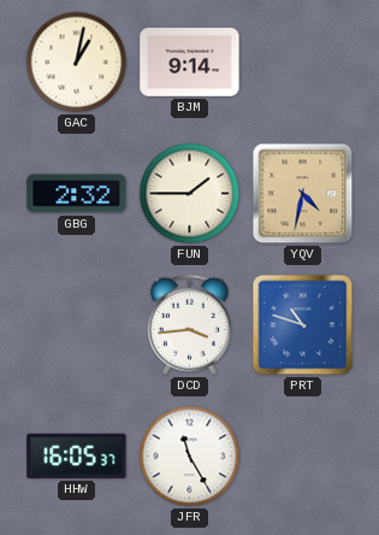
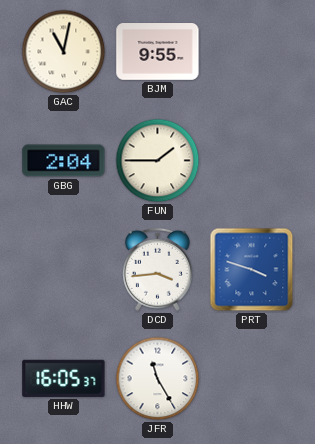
GAC: 1:02 -> 11:02
BJM: 9:14 -> 9:55
GBG: 2:32 -> 2:04
YQV: 4:32 -> none
PRT: 10:48 -> 3:48
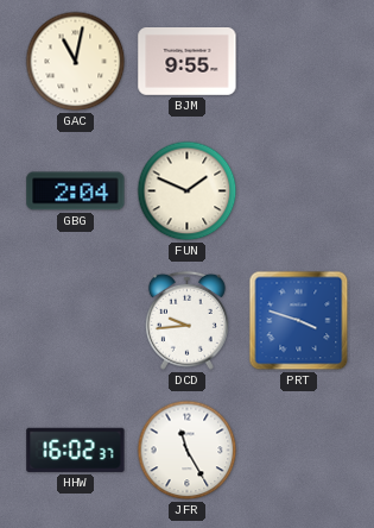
FUN: 1:45 -> 1:49
DCD: 3:44 -> 9:44
HHW: 16:05 -> 16:02
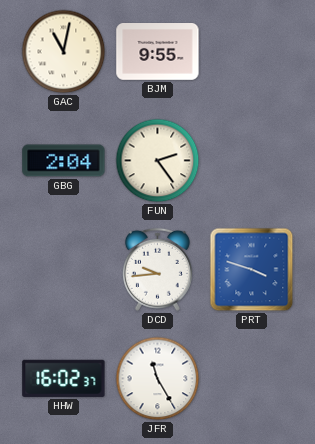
FUN: 1:49 -> 2:24
